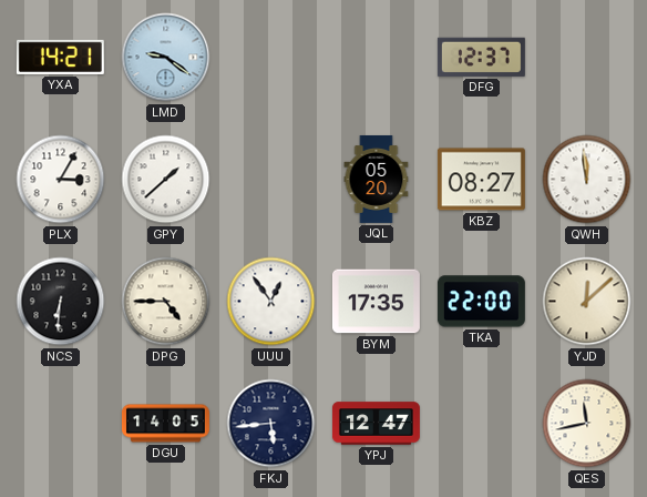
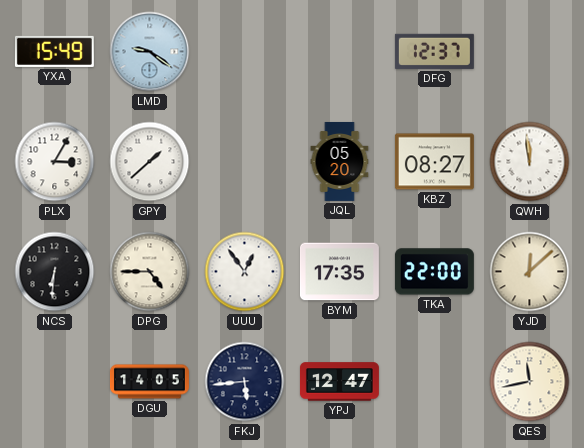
YXA: 14:21 -> 15:49
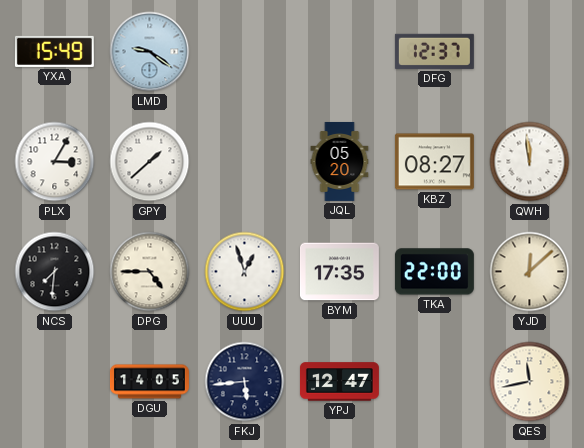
NCS: 6:31 -> 7:31
UUU: 12:54 -> 12:57
